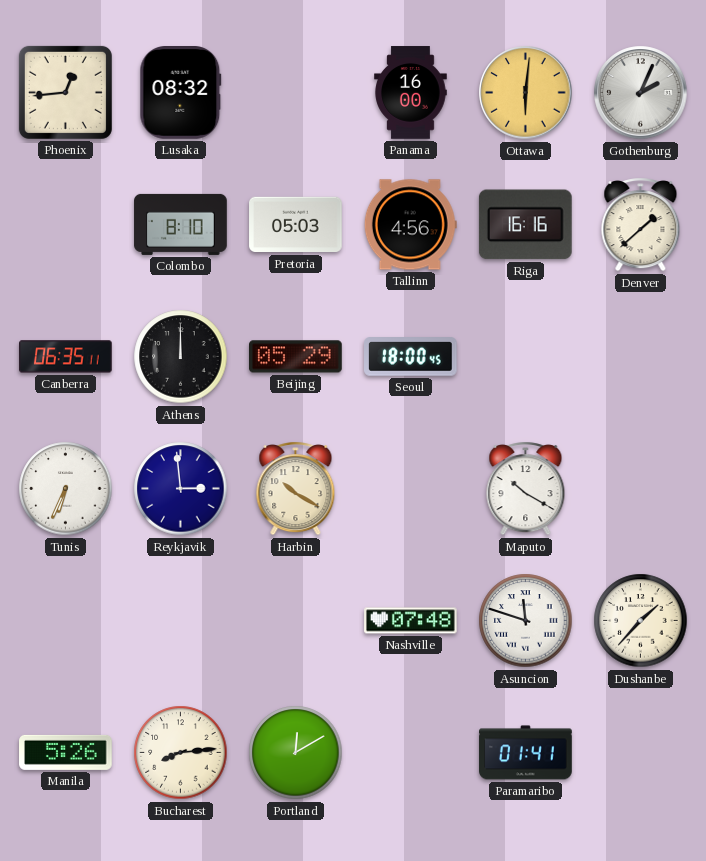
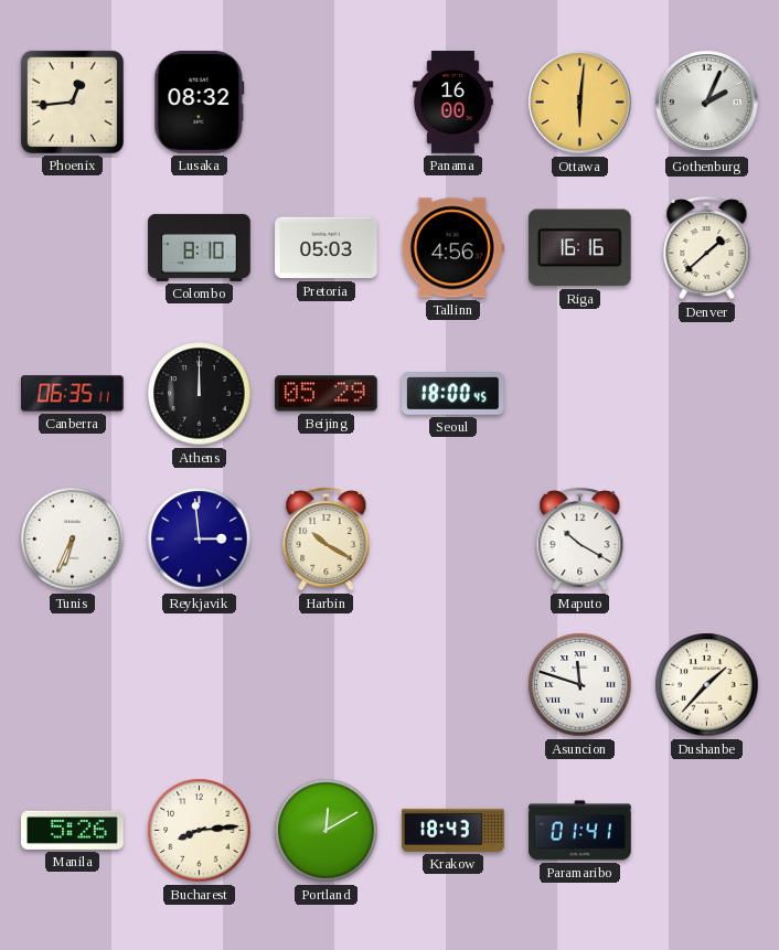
Nashville: 07:48 -> none
Krakow: none -> 18:43
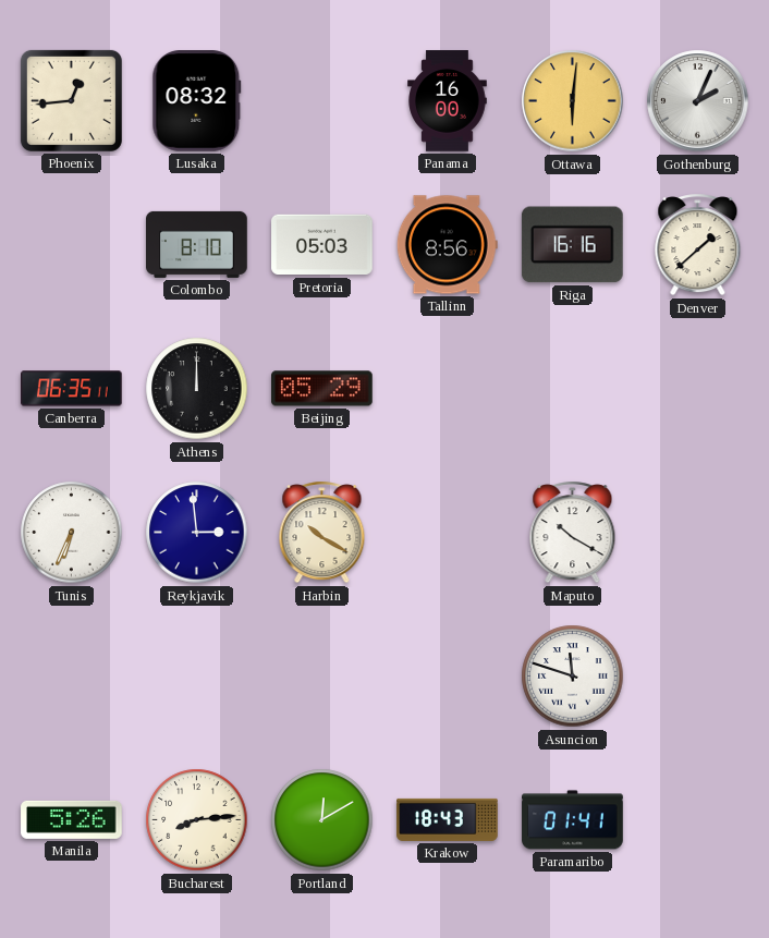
Tallinn: 4:56 -> 8:56
Seoul: 18:00 -> none
Dushanbe: 1:37 -> none
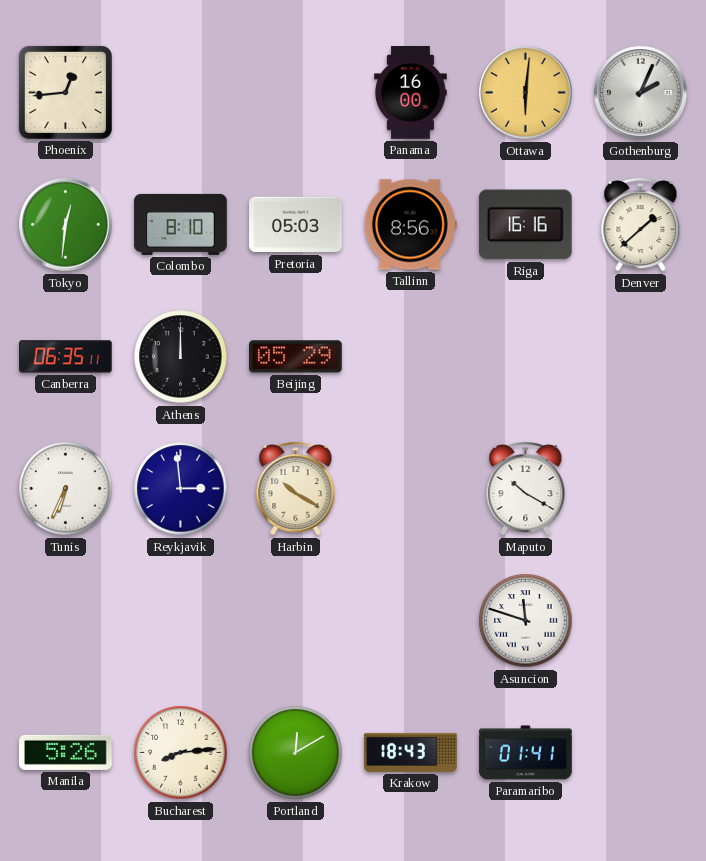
Lusaka: 08:32 -> none
Tokyo: none -> 12:31
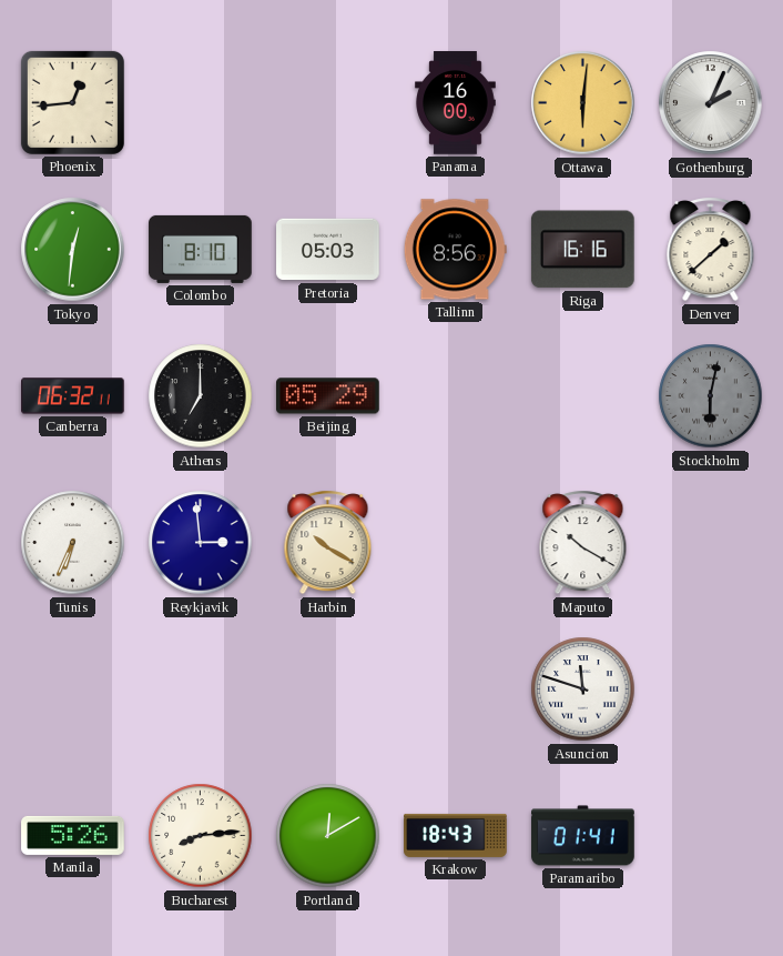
Canberra: 06:35 -> 06:32
Athens: 12:00 -> 7:00
Stockholm: none -> 6:02
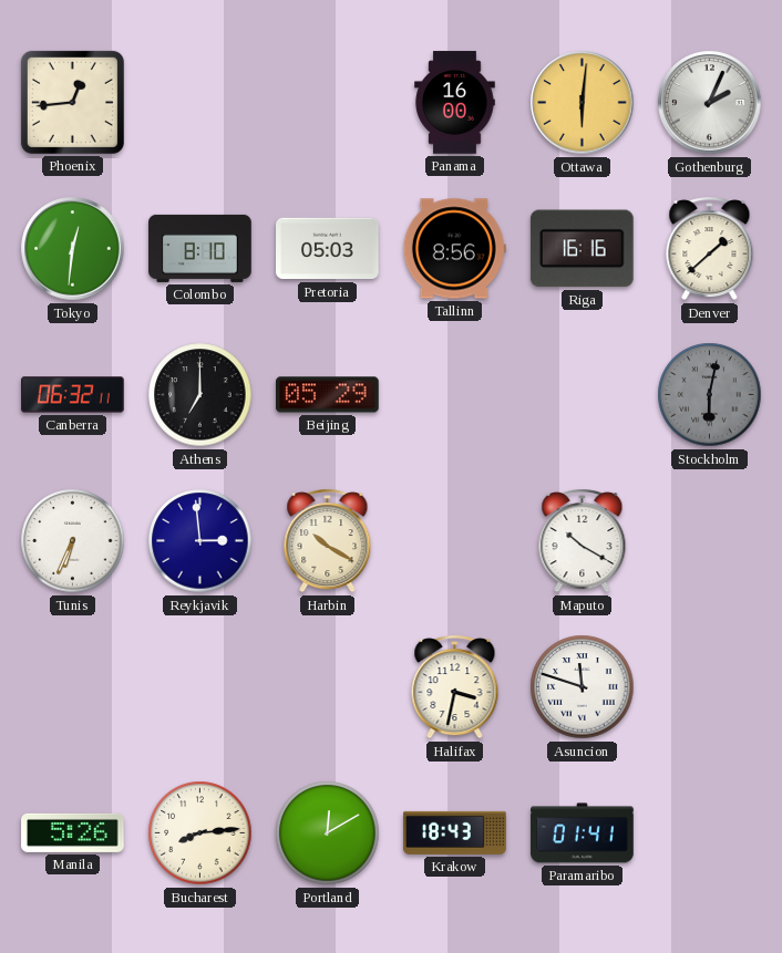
Halifax: none -> 3:32
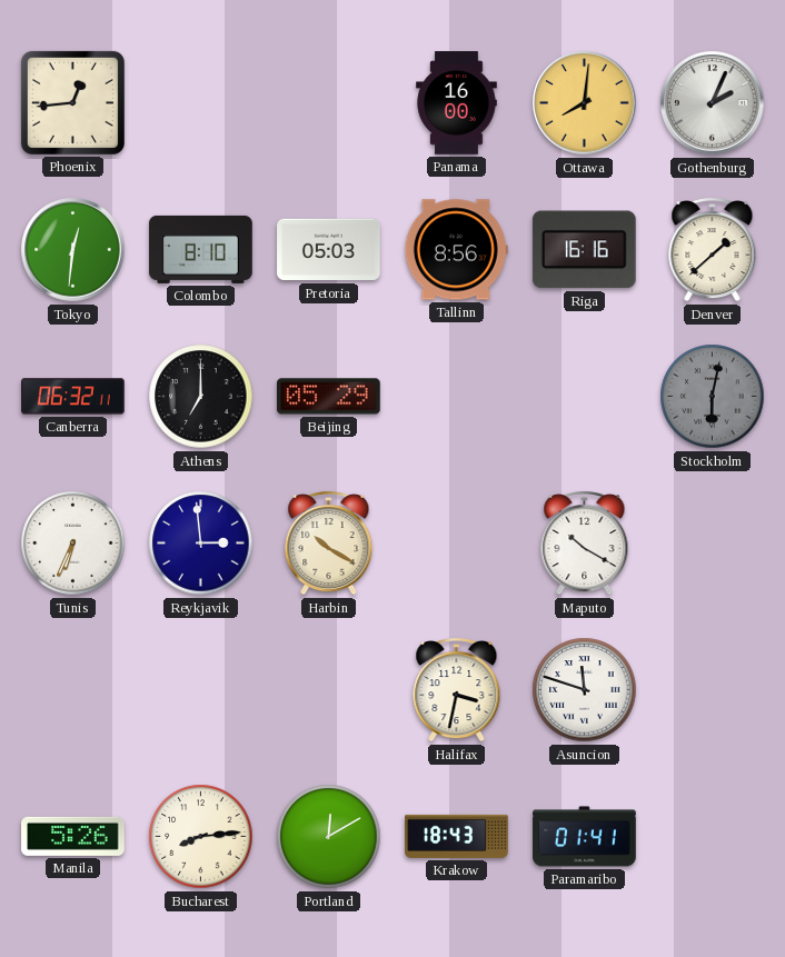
Ottawa: 6:01 -> 8:01
